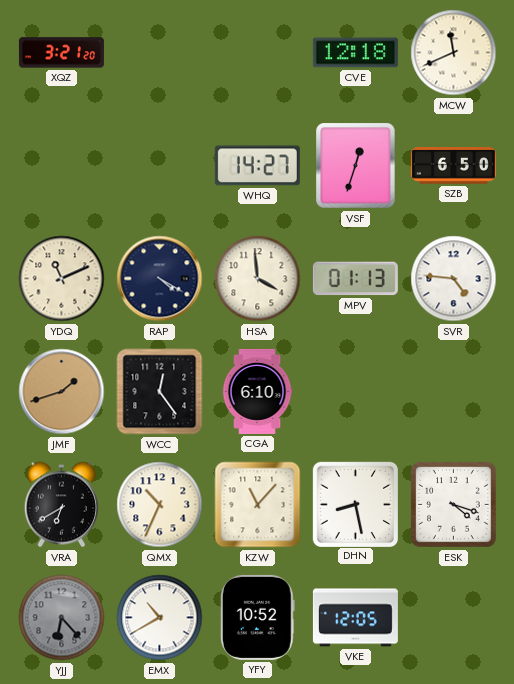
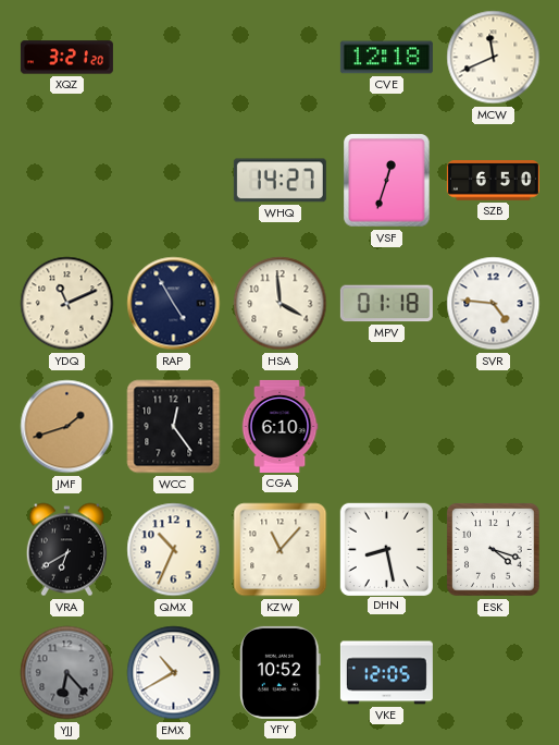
RAP: 4:20 -> 4:55
MPV: 01:13 -> 01:18
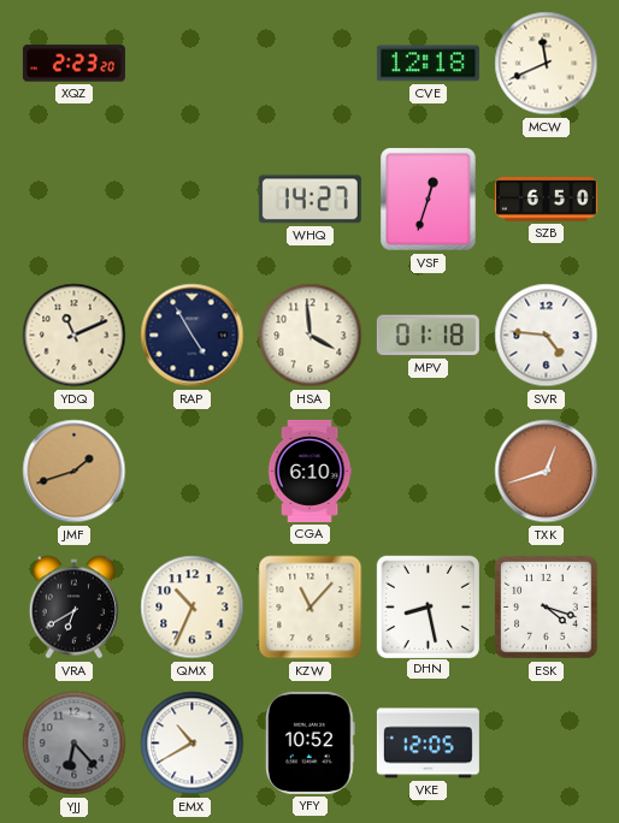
XQZ: 3:21 -> 2:23
WCC: 12:24 -> none
TXK: none -> 12:42
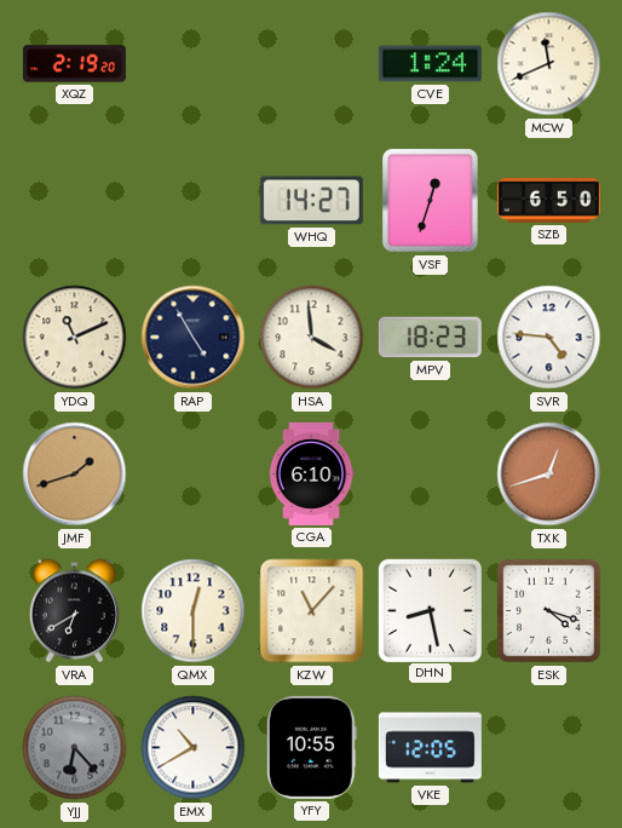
XQZ: 2:23 -> 2:19
CVE: 12:18 -> 1:24
MPV: 01:18 -> 18:23
QMX: 10:34 -> 12:30
YFY: 10:52 -> 10:55
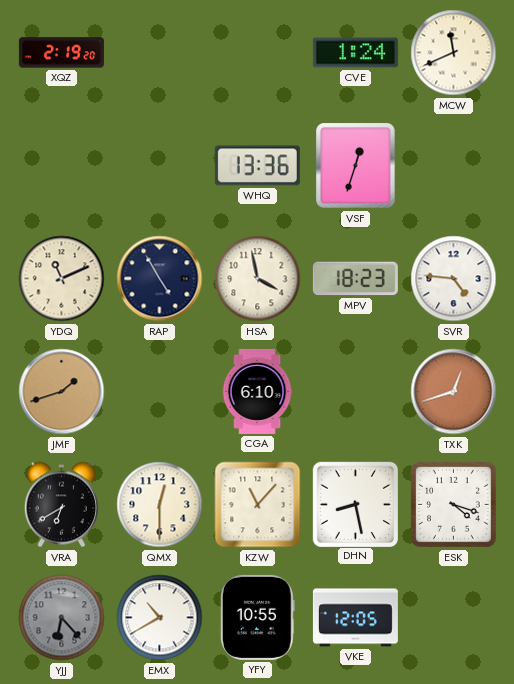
WHQ: 14:27 -> 13:36
SZB: 6:50 -> none
HSA: 3:59 -> 3:58
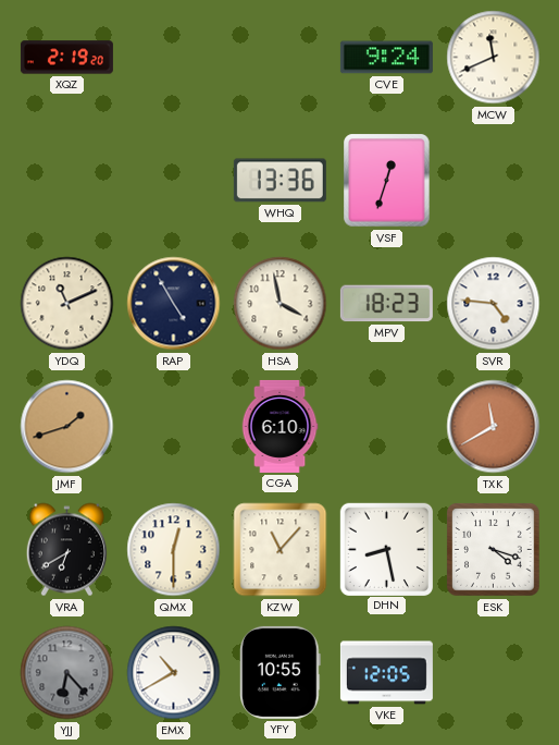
CVE: 1:24 -> 9:24
TXK: 12:42 -> 11:40
